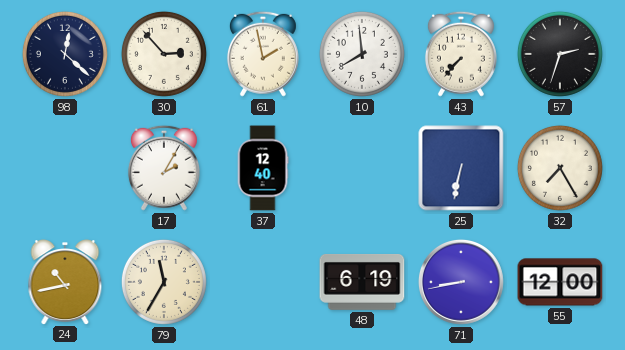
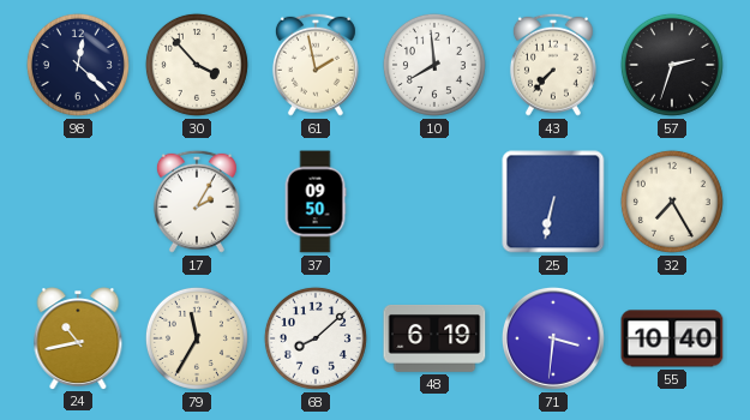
30: 2:53 -> 3:53
37: 12:40 -> 09:50
68: none -> 8:08
71: 8:43 -> 3:31
55: 12:00 -> 10:40
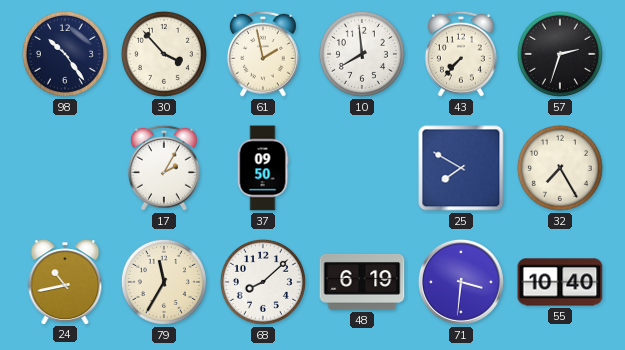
98: 12:22 -> 10:24
25: 6:32 -> 7:50
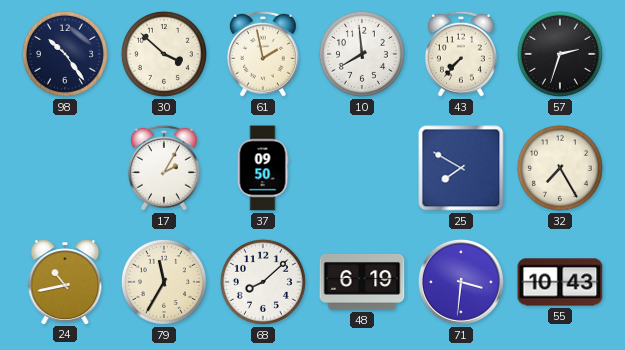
30: 3:53 -> 3:52
55: 10:40 -> 10:43
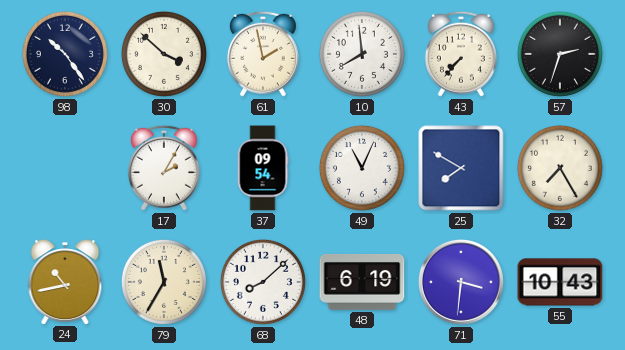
37: 09:50 -> 09:54
49: none -> 11:04
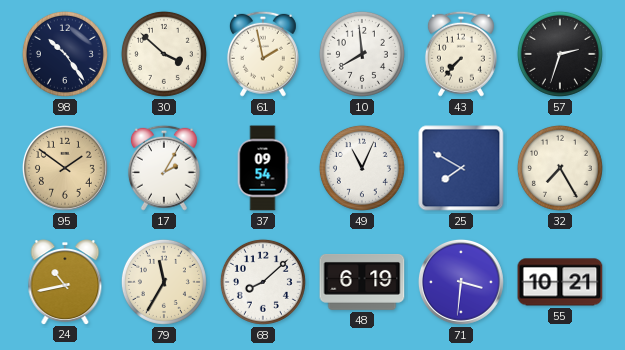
95: none -> 1:51
55: 10:43 -> 10:21
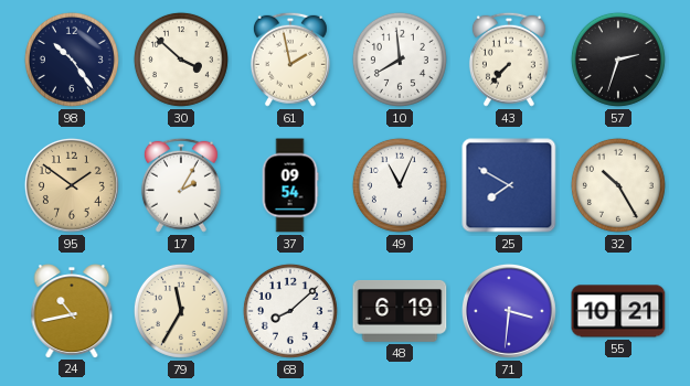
32: 7:25 -> 10:25
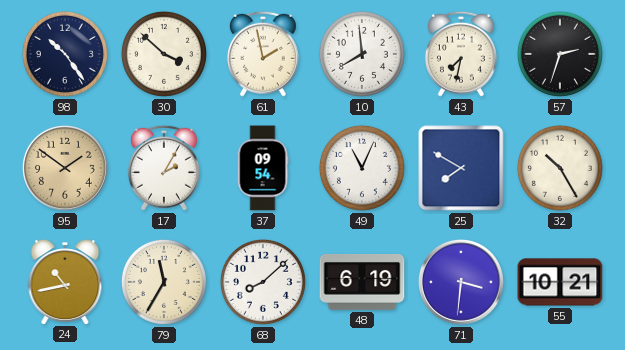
43: 7:37 -> 7:32
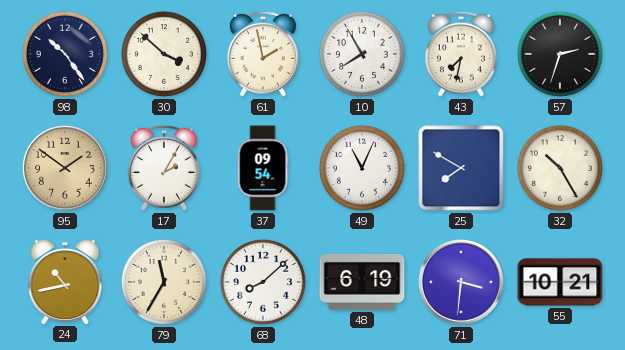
10: 7:59 -> 7:55
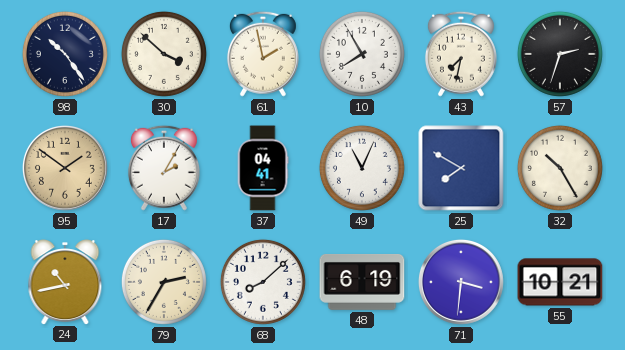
37: 09:54 -> 04:41
79: 11:35 -> 2:35
